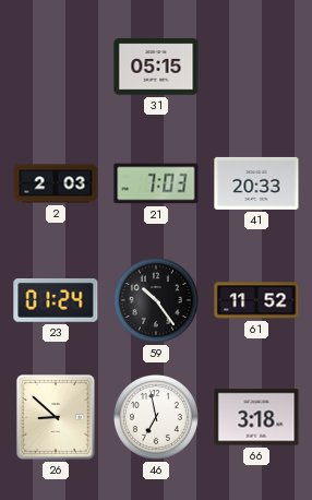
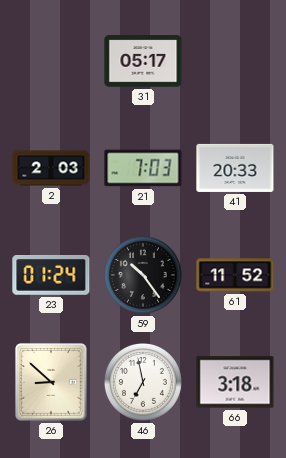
31: 05:15 -> 05:17
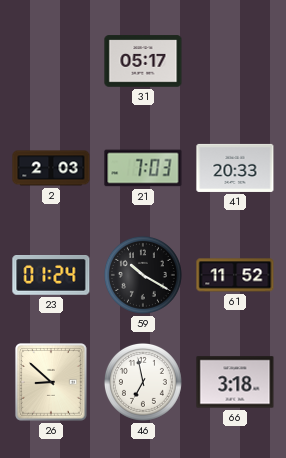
59: 10:24 -> 10:20
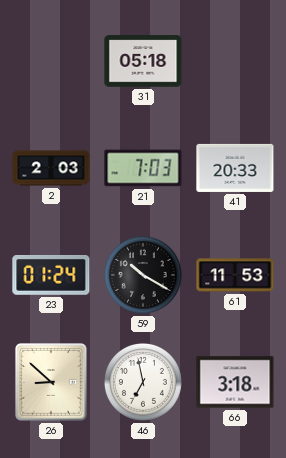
31: 05:17 -> 05:18
61: 11:52 -> 11:53
